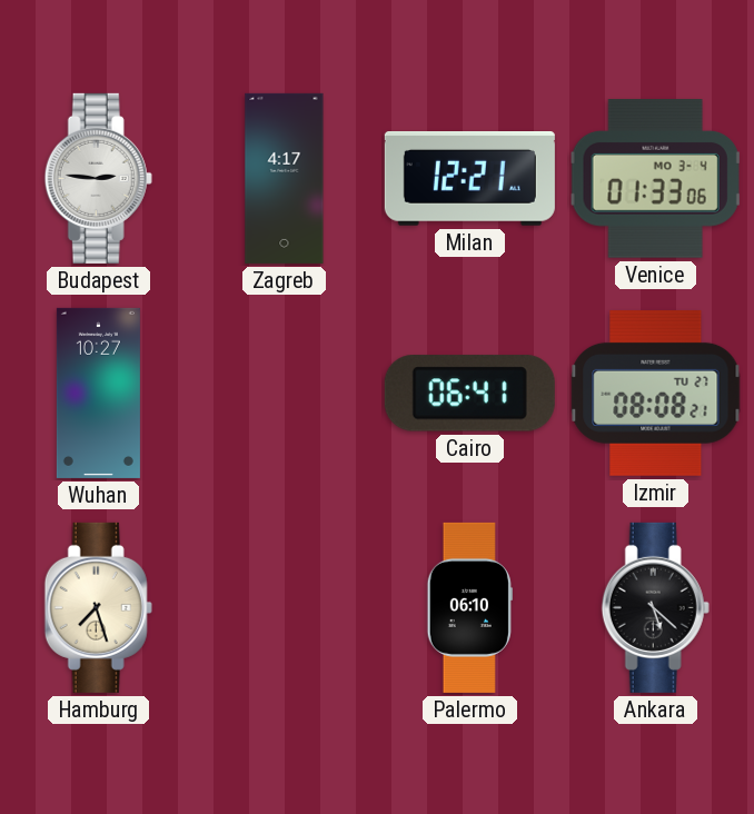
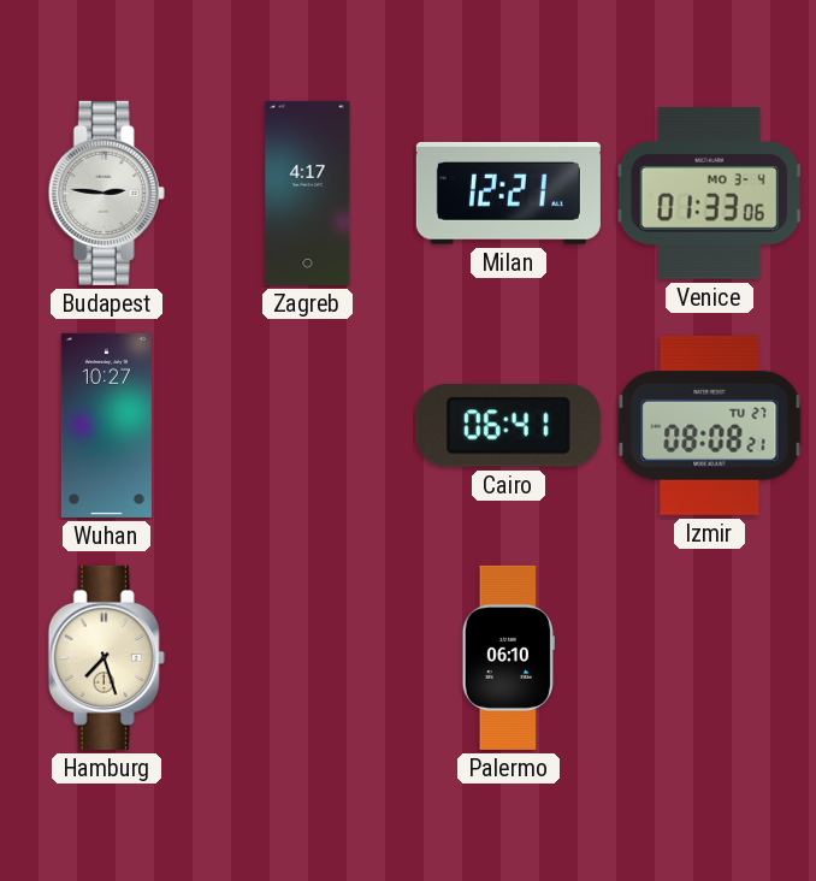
Ankara: 5:22 -> none
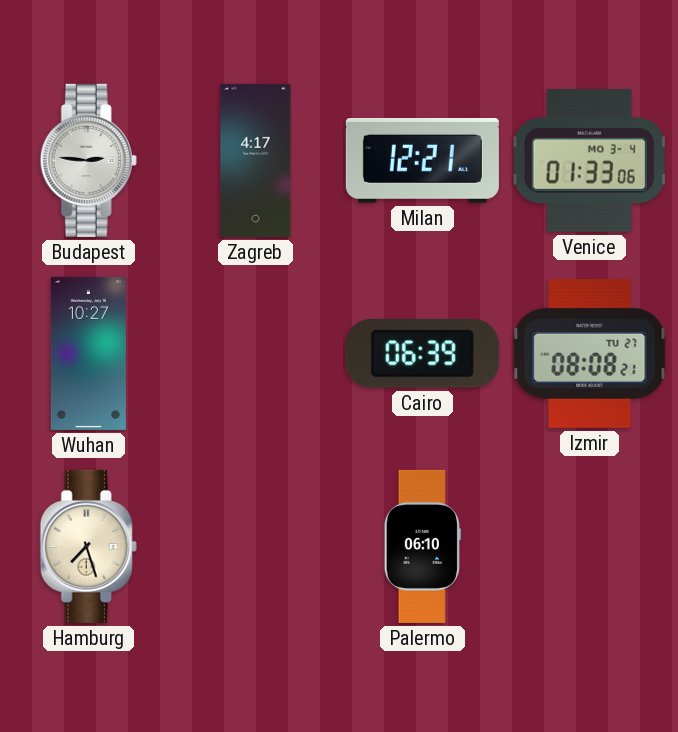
Cairo: 06:41 -> 06:39
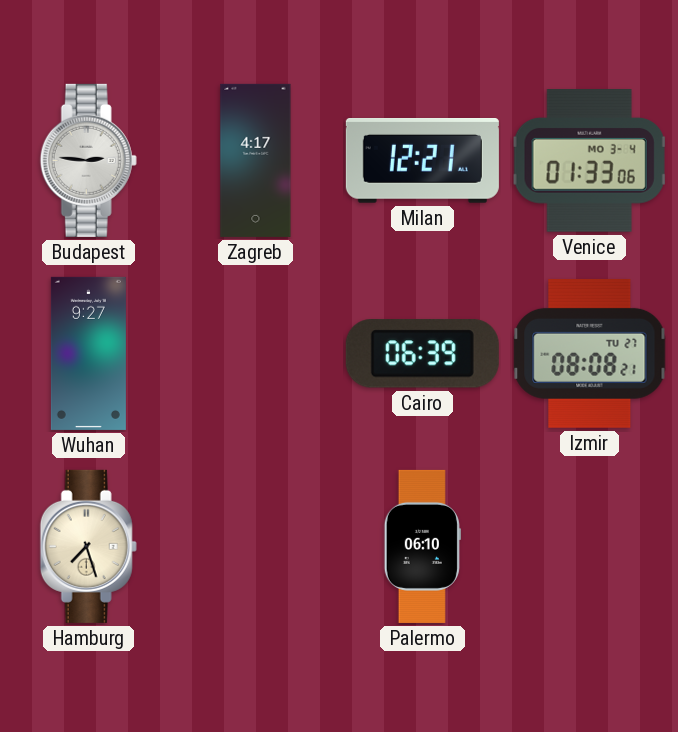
Wuhan: 10:27 -> 9:27
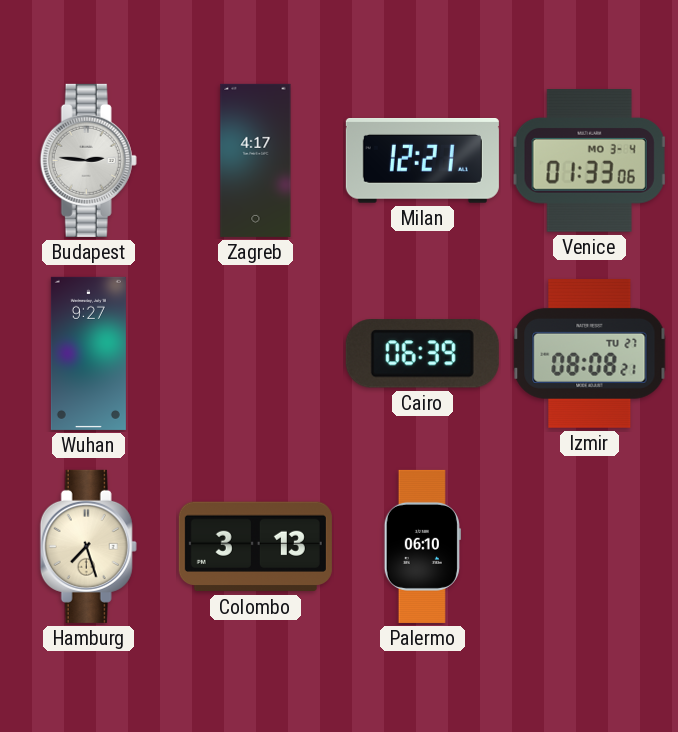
Colombo: none -> 3:13
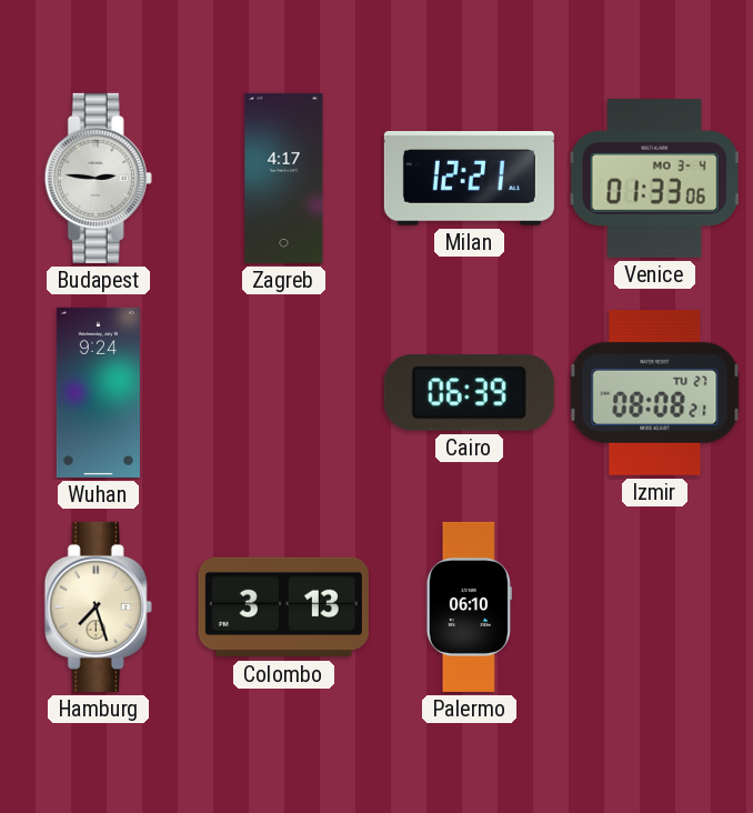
Wuhan: 9:27 -> 9:24
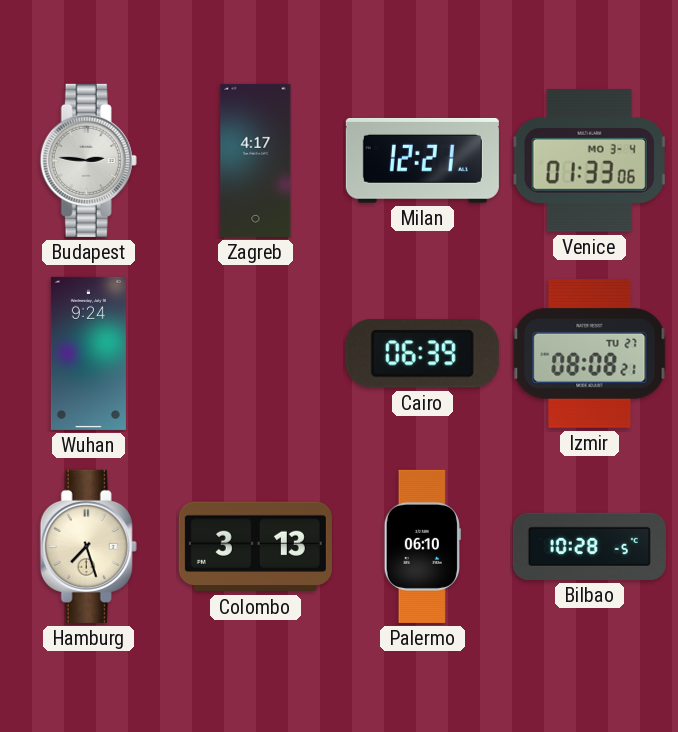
Bilbao: none -> 10:28
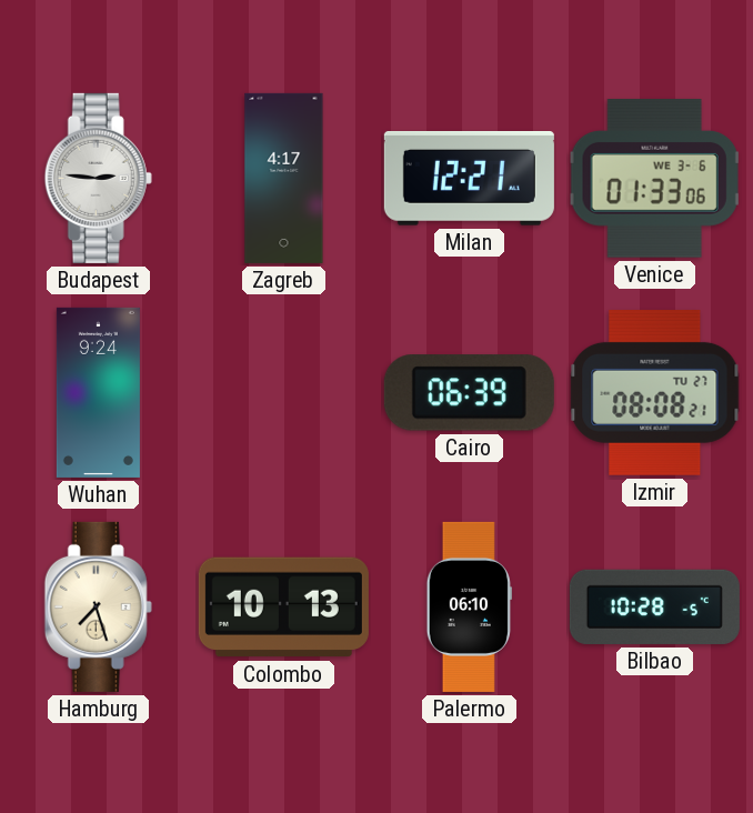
Venice date: MO 3-4 -> WE 3-6
Colombo: 3:13 -> 10:13
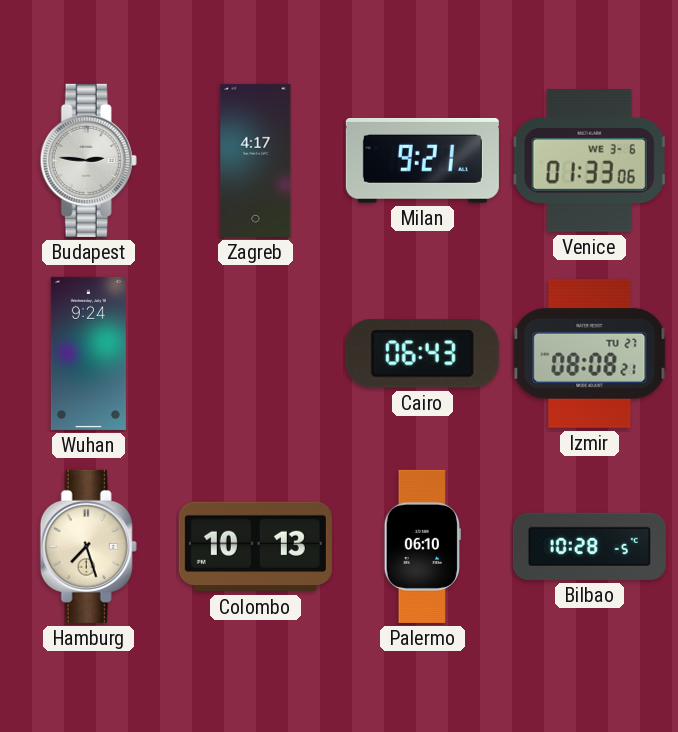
Milan: 12:21 -> 9:21
Cairo: 06:39 -> 06:43
